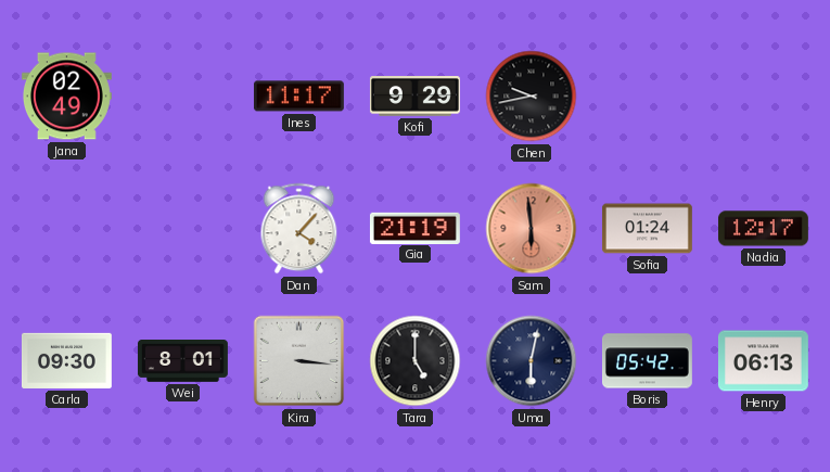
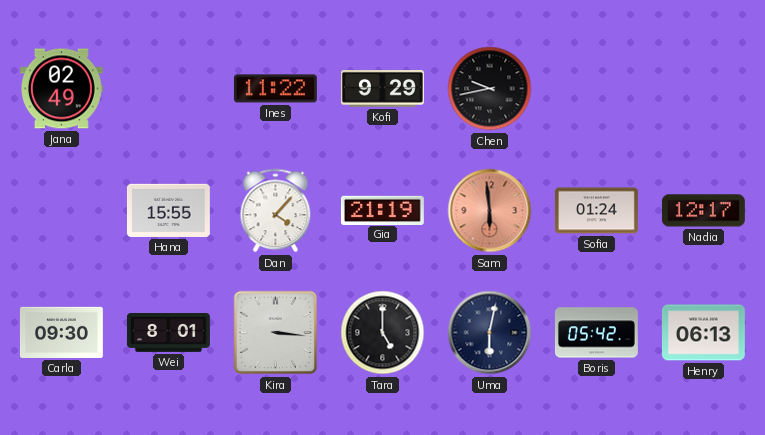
Ines: 11:17 -> 11:22
Hana: none -> 15:55
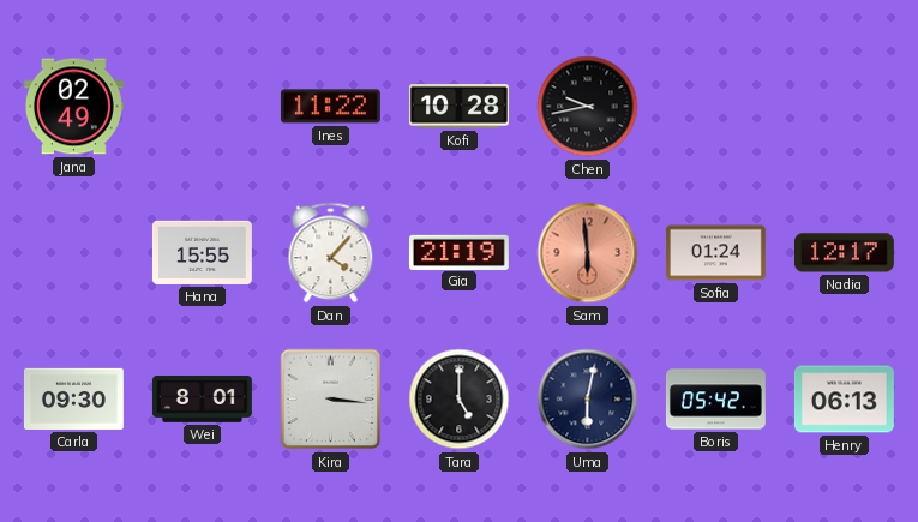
Kofi: 9:29 -> 10:28
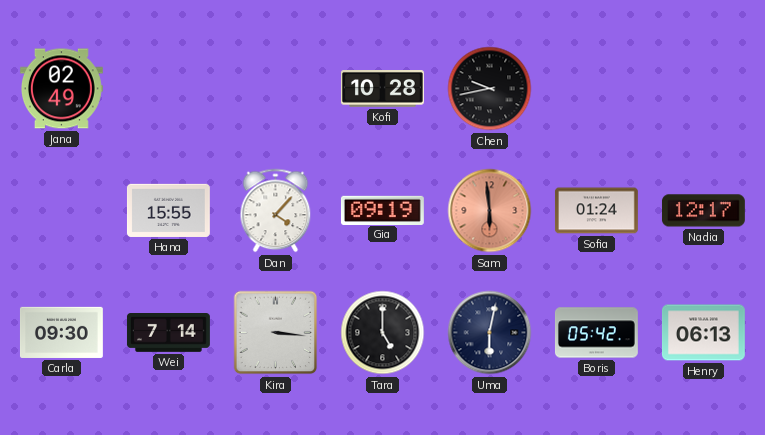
Ines: 11:22 -> none
Gia: 21:19 -> 09:19
Wei: 8:01 -> 7:14
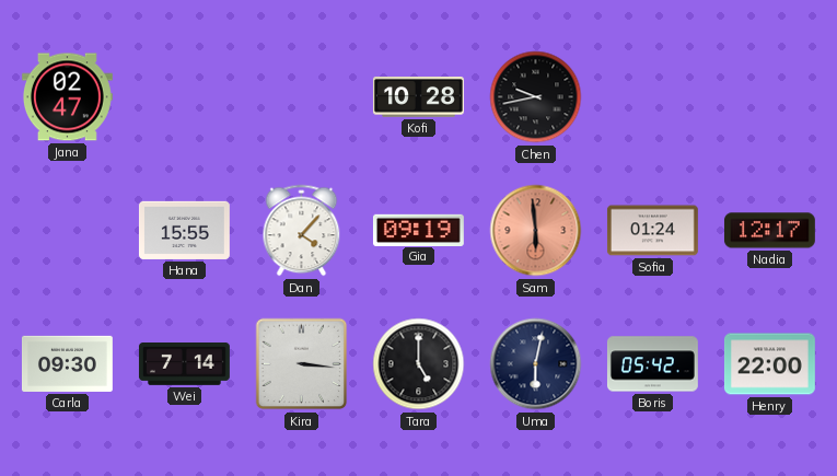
Jana: 02:49 -> 02:47
Henry: 06:13 -> 22:00
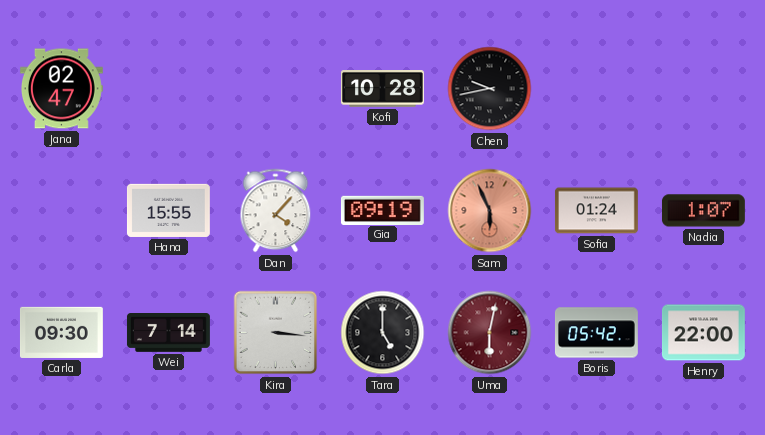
Sam: 5:59 -> 5:56
Nadia: 12:17 -> 1:07
Uma dial: navy -> burgundy
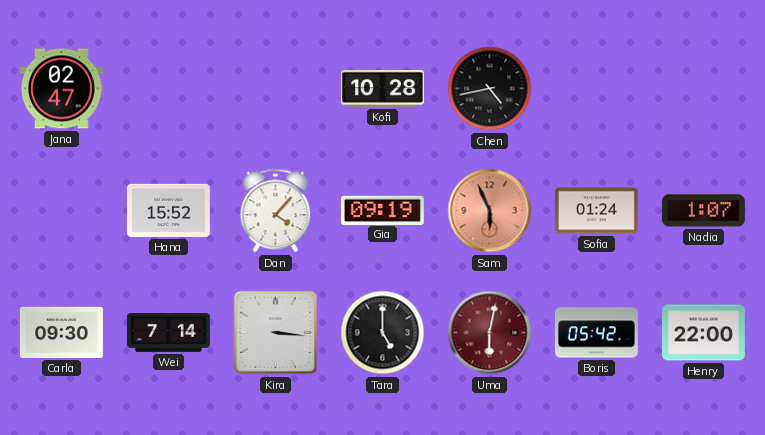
Chen: 9:43 -> 4:43
Hana: 15:55 -> 15:52
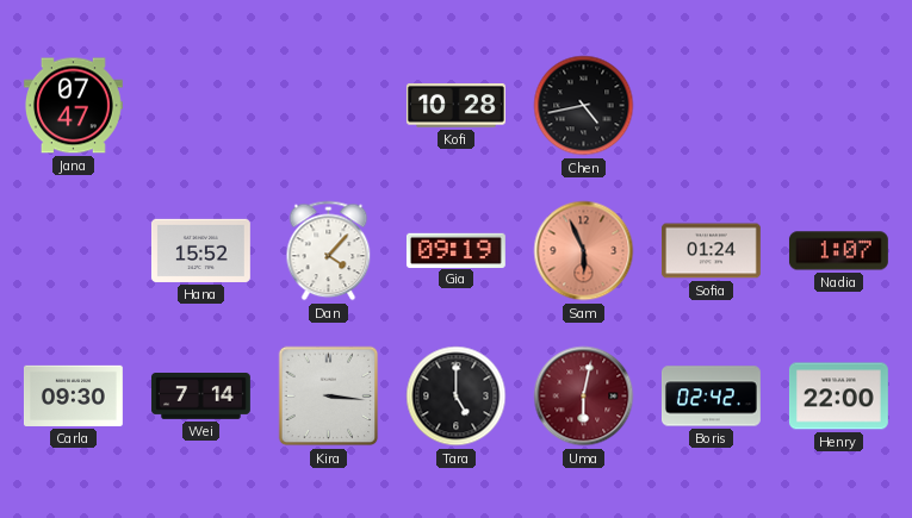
Jana: 02:47 -> 07:47
Boris: 05:42 -> 02:42
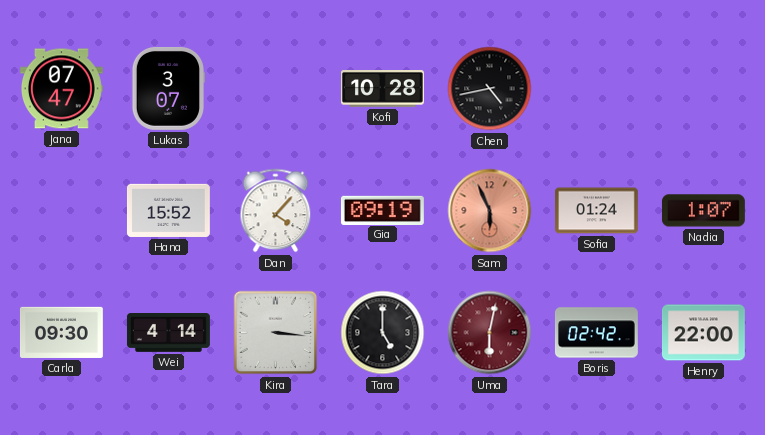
Lukas: none -> 3:07
Wei: 7:14 -> 4:14
